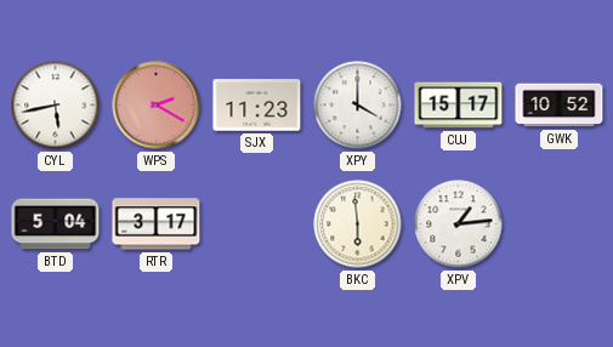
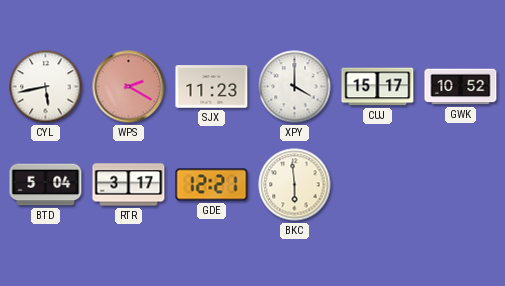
GDE: none -> 12:21
XPV: 1:14 -> none
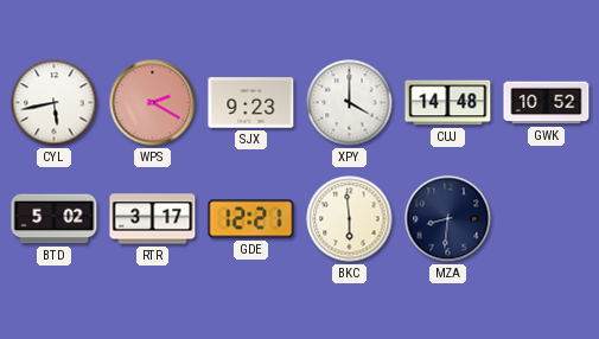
SJX: 11:23 -> 9:23
CUJ: 15:17 -> 14:48
BTD: 5:04 -> 5:02
MZA: none -> 8:31
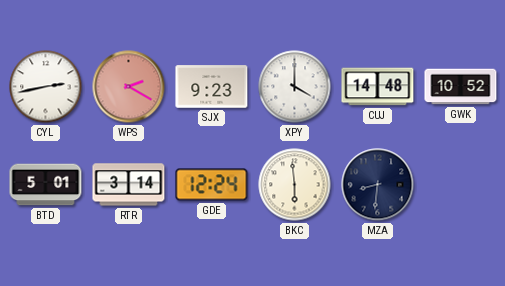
CYL: 5:43 -> 2:43
BTD: 5:02 -> 5:01
RTR: 3:17 -> 3:14
GDE: 12:21 -> 12:24
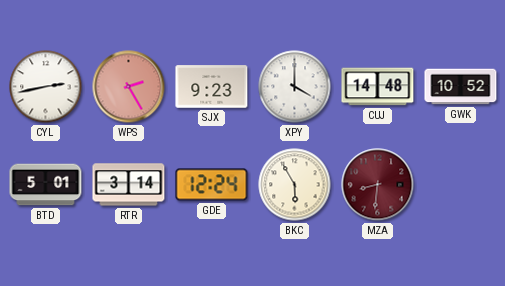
WPS: 2:20 -> 2:25
BKC: 5:59 -> 5:55
MZA dial: navy -> burgundy
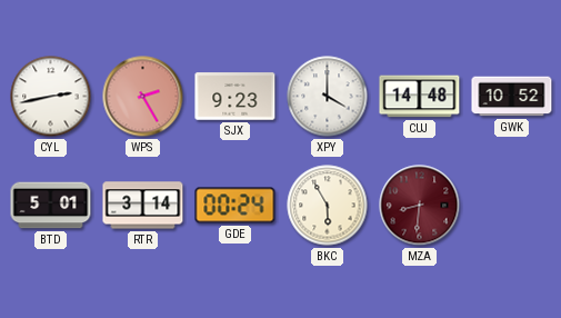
GDE: 12:24 -> 00:24
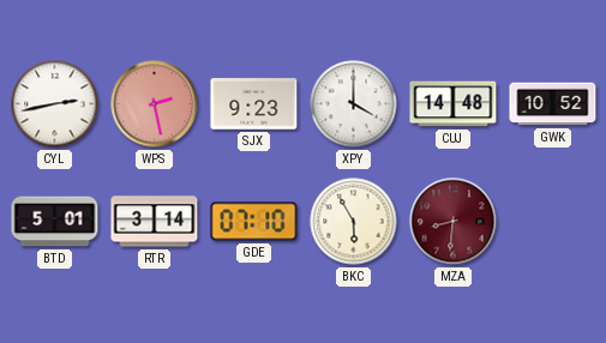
WPS: 2:25 -> 2:28
GDE: 00:24 -> 07:10
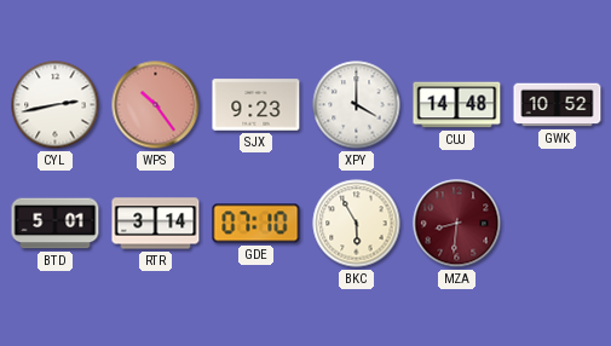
WPS: 2:28 -> 10:24
